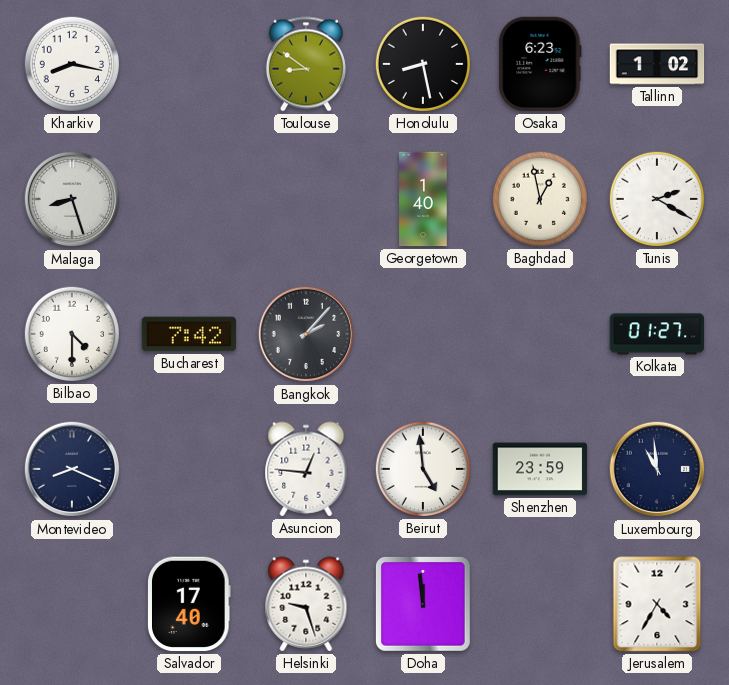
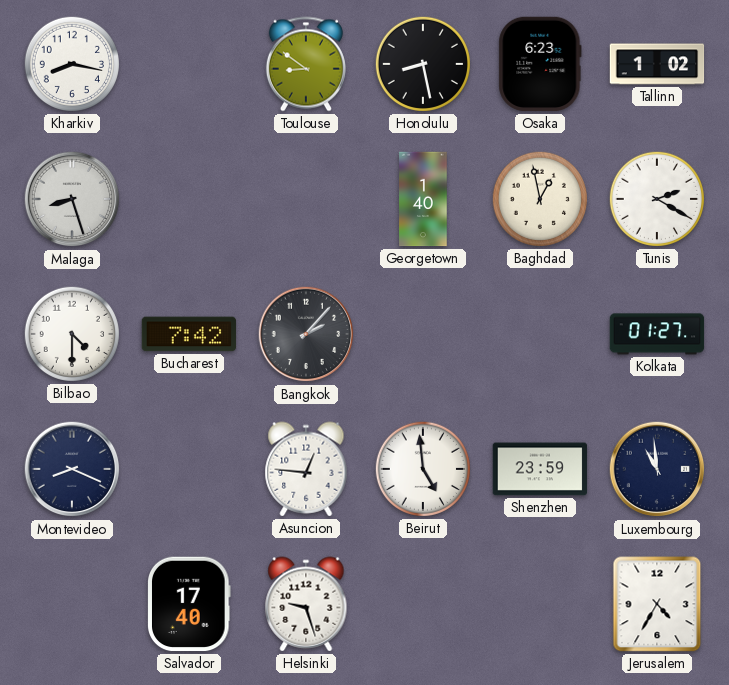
Doha: 11:59 -> none
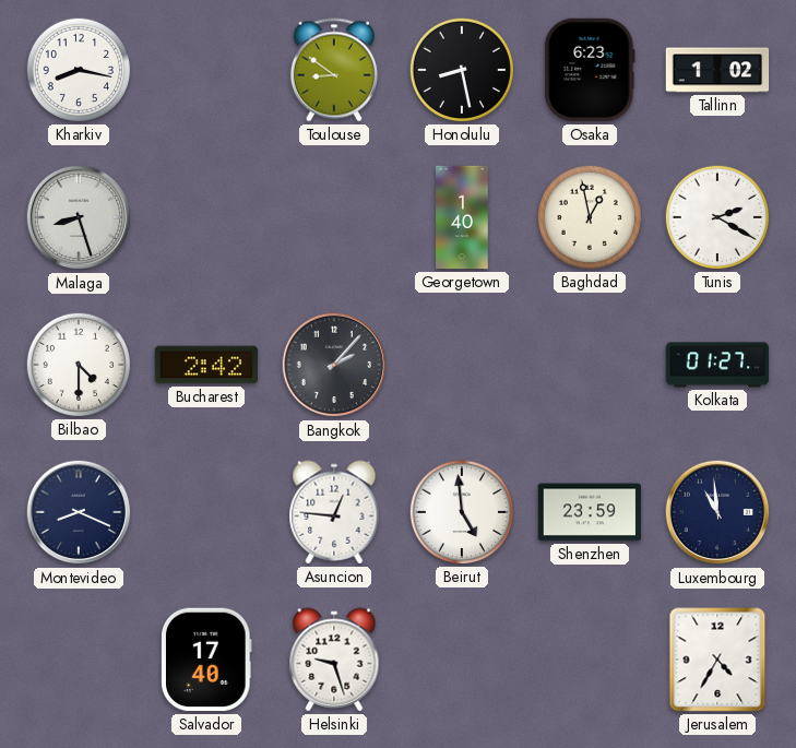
Bucharest: 7:42 -> 2:42
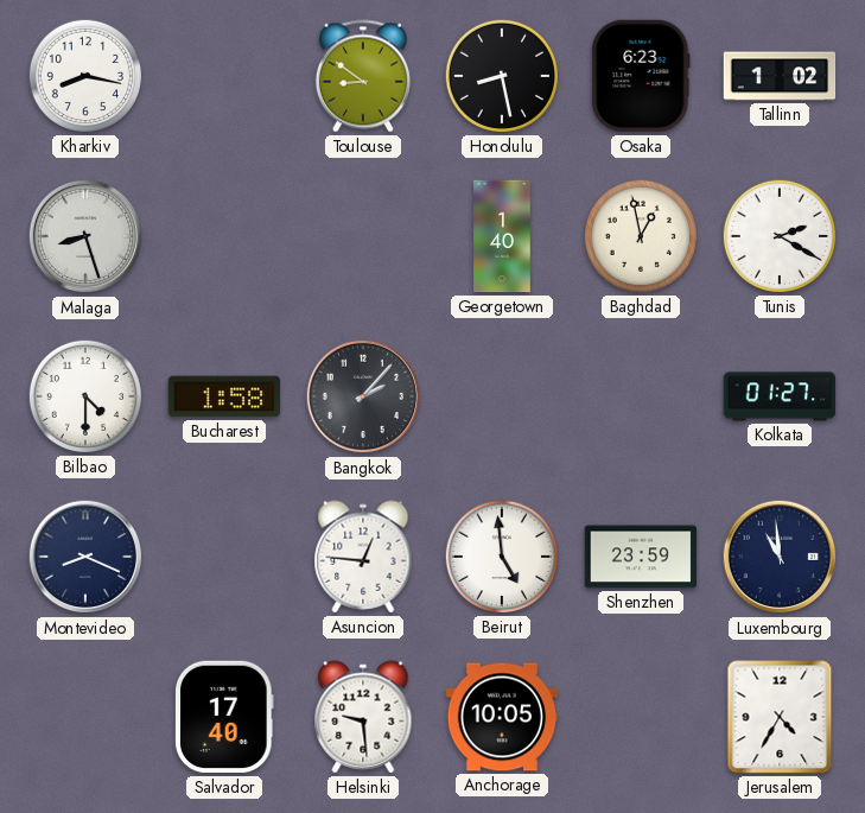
Bucharest: 2:42 -> 1:58
Helsinki: 9:27 -> 9:29
Anchorage: none -> 10:05
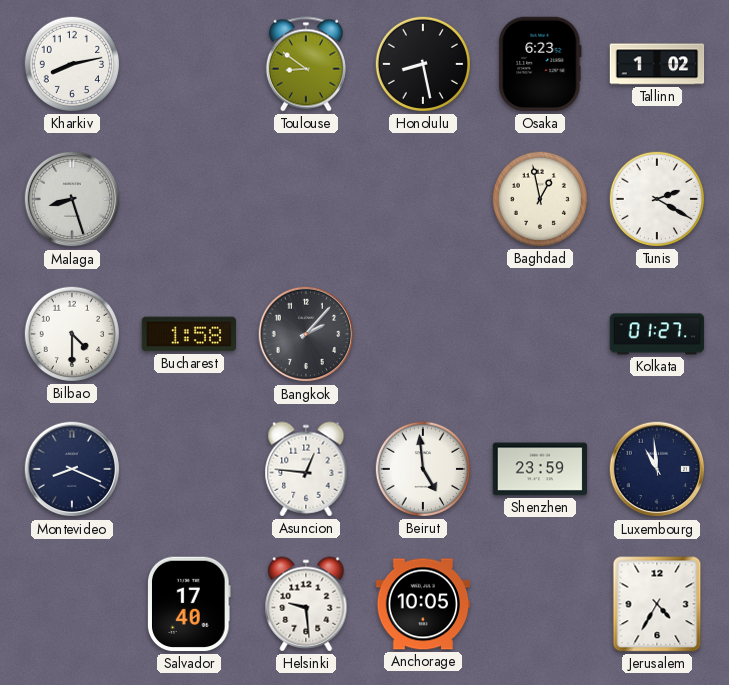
Kharkiv: 8:17 -> 8:13
Georgetown: 1:40 -> none
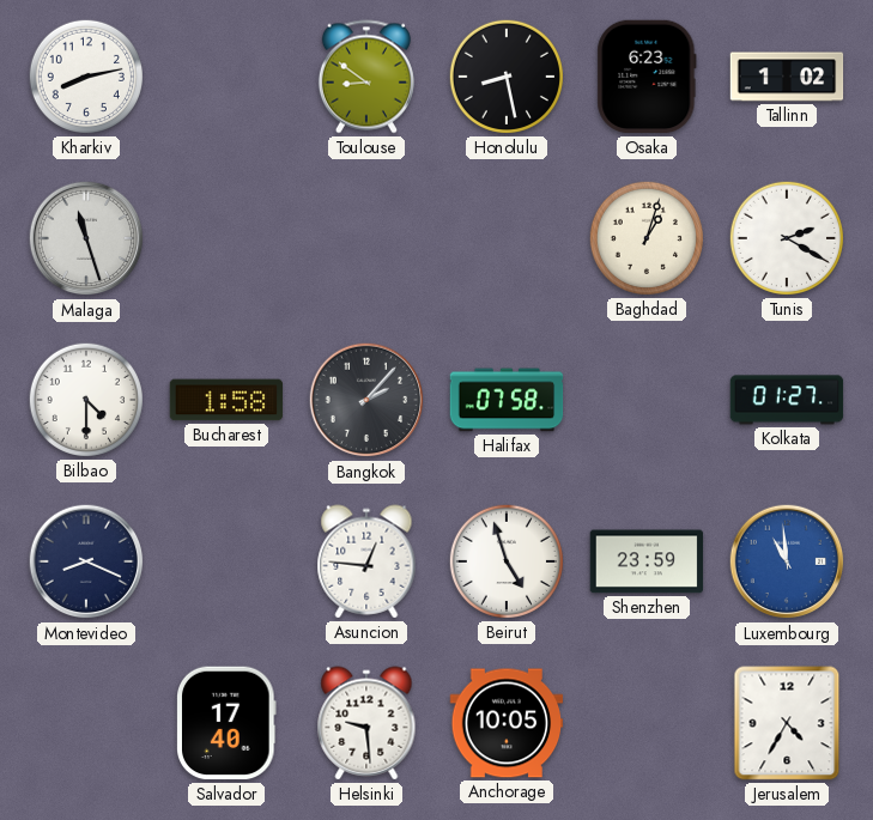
Malaga: 8:27 -> 11:27
Baghdad: 12:58 -> 1:03
Halifax: none -> 07:58
Beirut: 4:59 -> 4:57
Luxembourg dial: navy -> blue
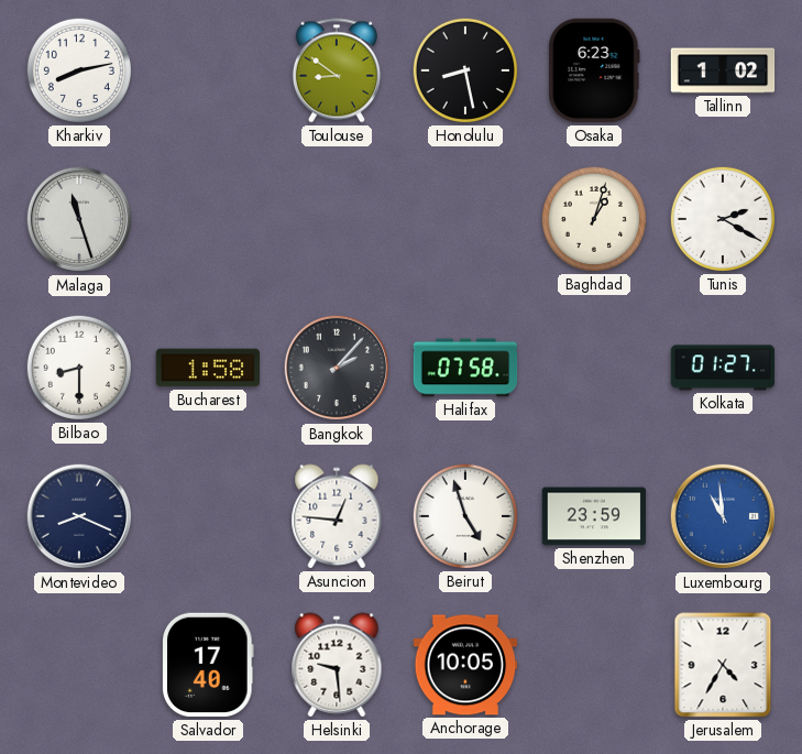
Bilbao: 4:30 -> 8:30
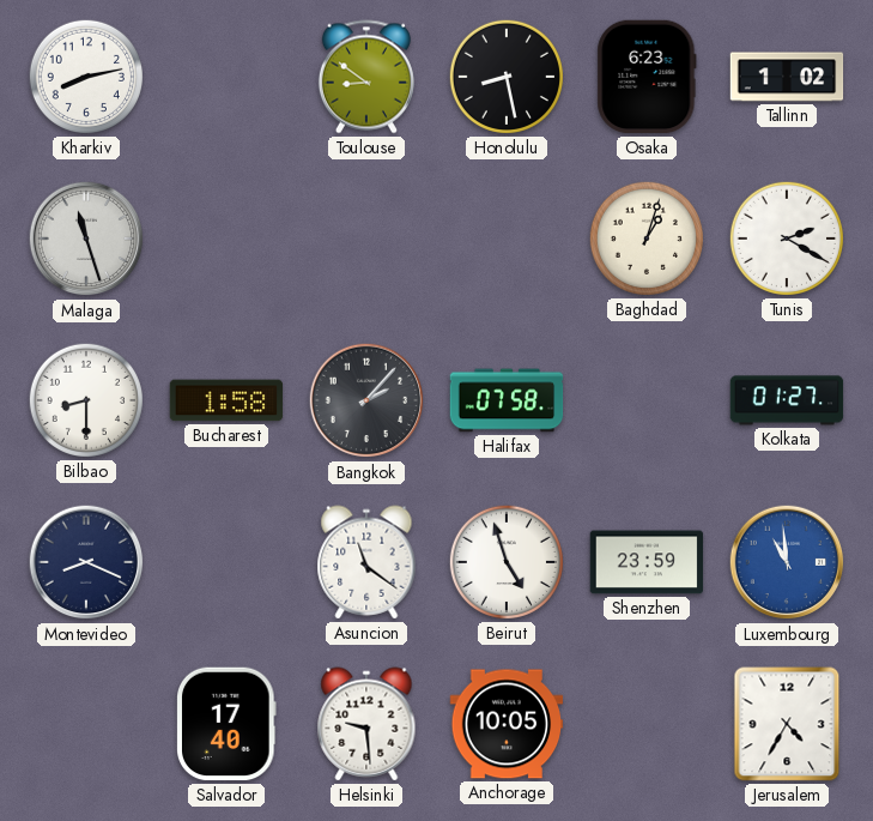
Asuncion: 12:46 -> 11:21
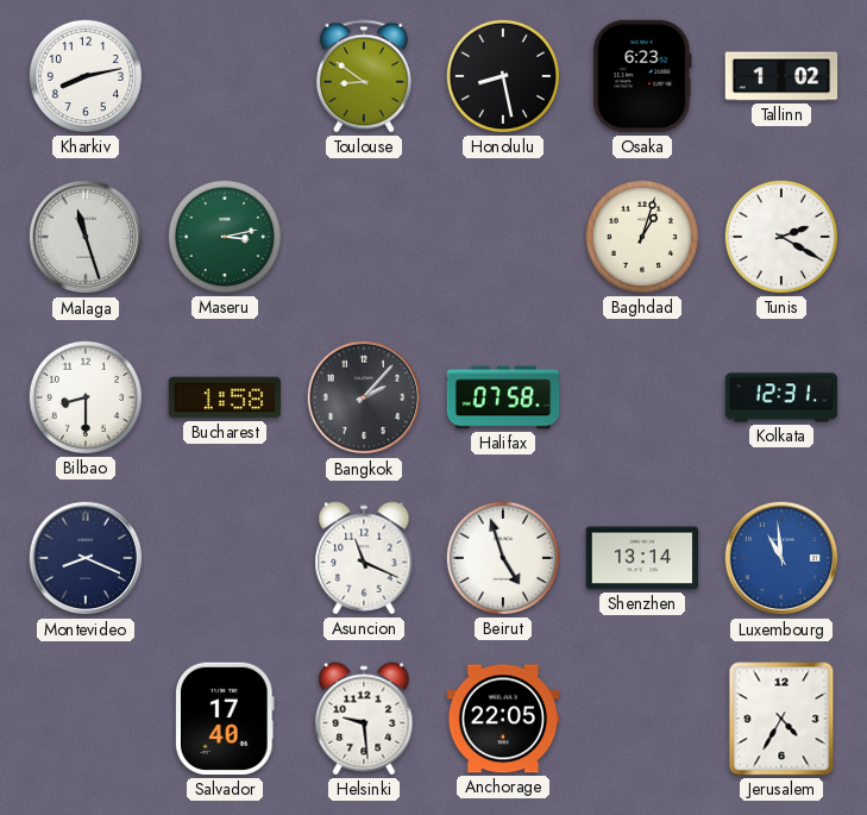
Maseru: none -> 3:13
Kolkata: 01:27 -> 12:31
Asuncion: 11:21 -> 11:19
Shenzhen: 23:59 -> 13:14
Anchorage: 10:05 -> 22:05
